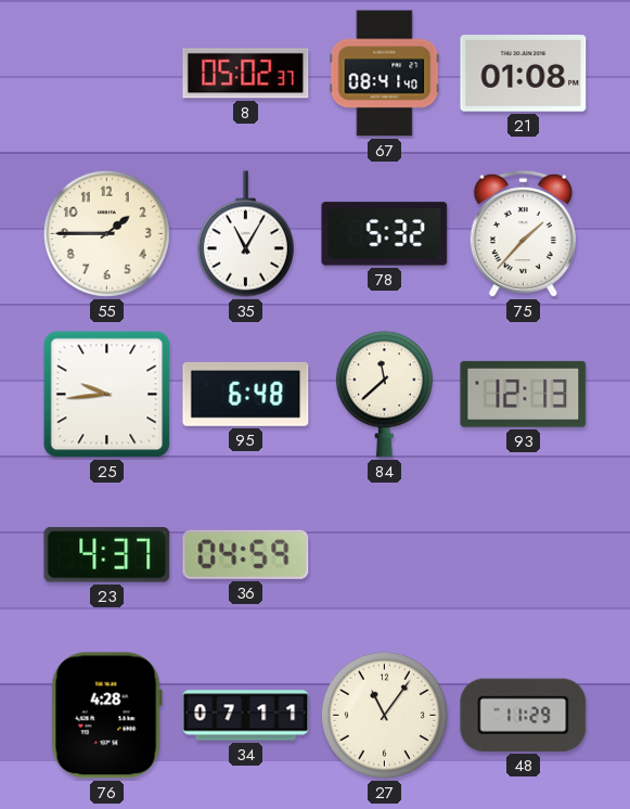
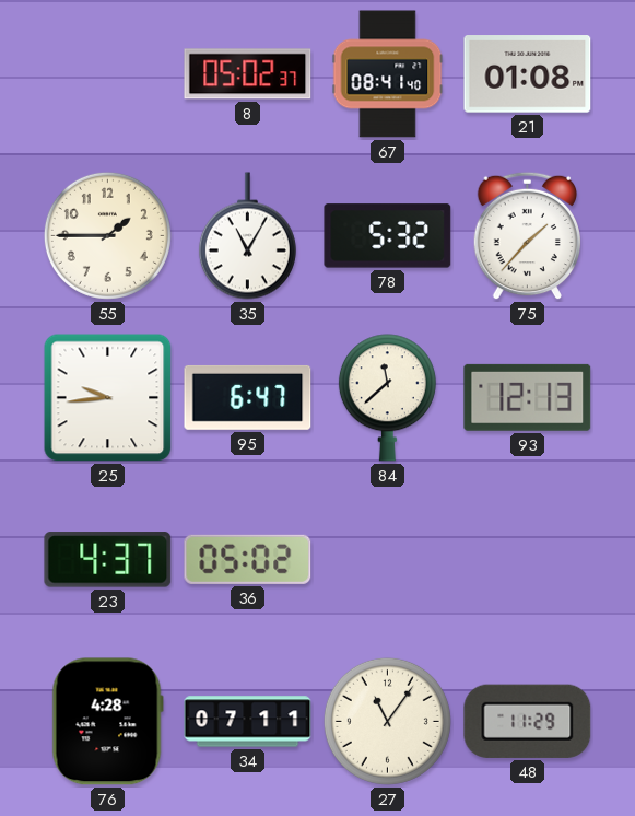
95: 6:48 -> 6:47
36: 04:59 -> 05:02
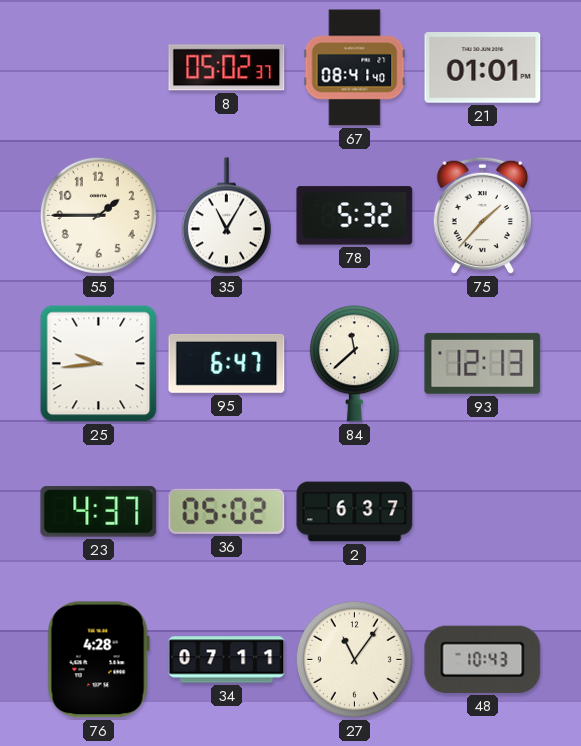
21: 01:08 -> 01:01
2: none -> 6:37
48: 11:29 -> 10:43
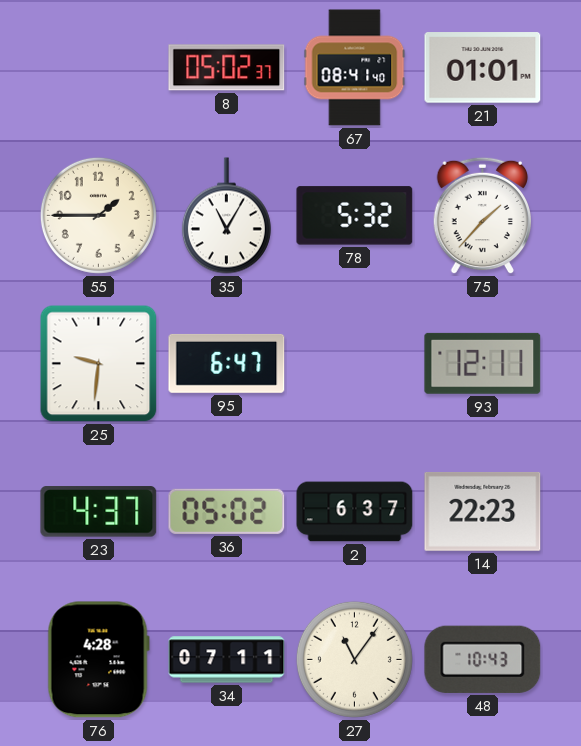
25: 9:44 -> 9:31
84: 11:38 -> none
93: 12:13 -> 12:11
14: none -> 22:23
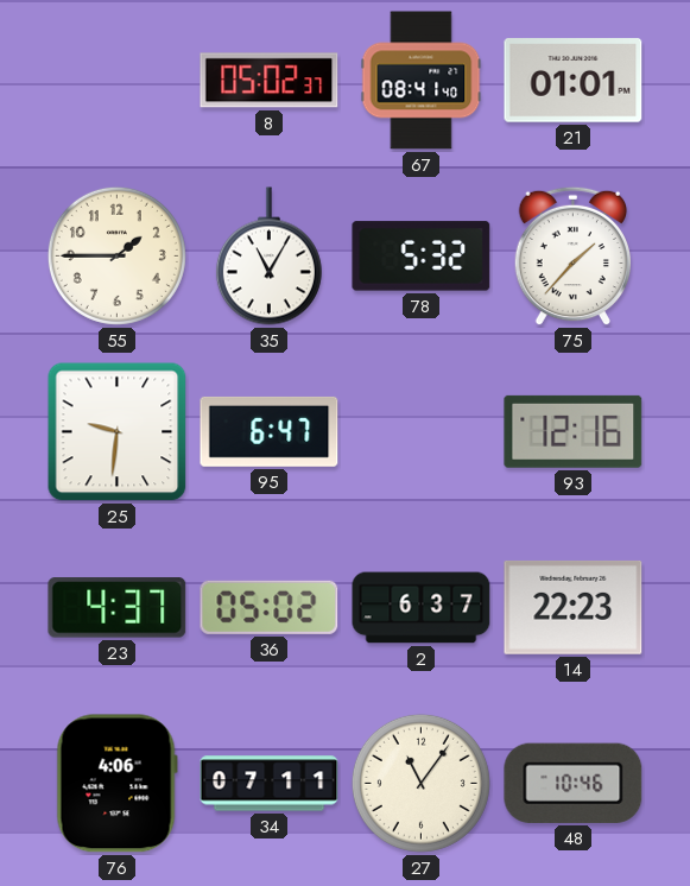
93: 12:11 -> 12:16
76: 4:28 -> 4:06
48: 10:43 -> 10:46
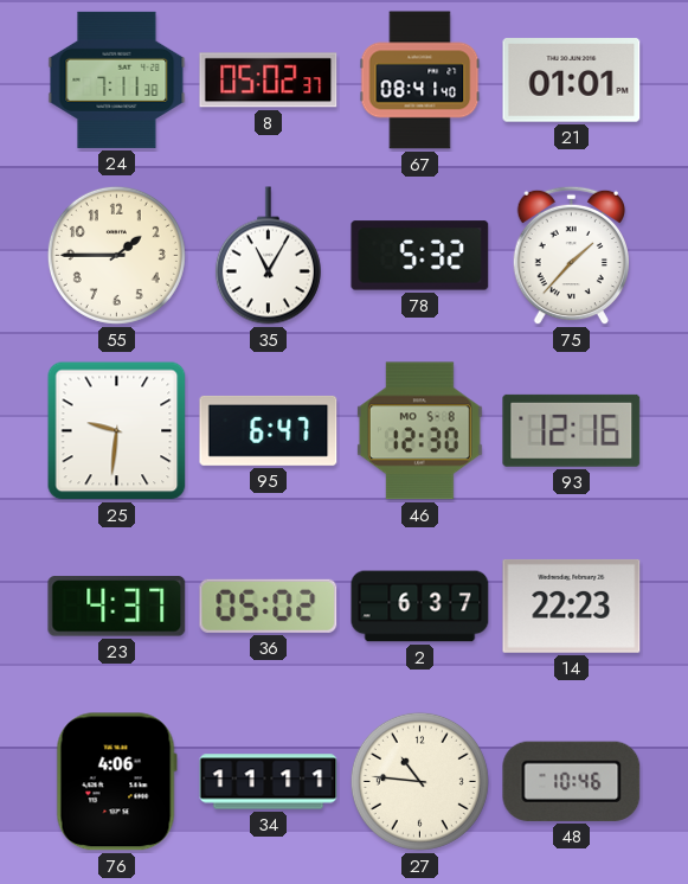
24: none -> 7:11
46: none -> 12:30
34: 07:11 -> 11:11
27: 11:06 -> 10:46
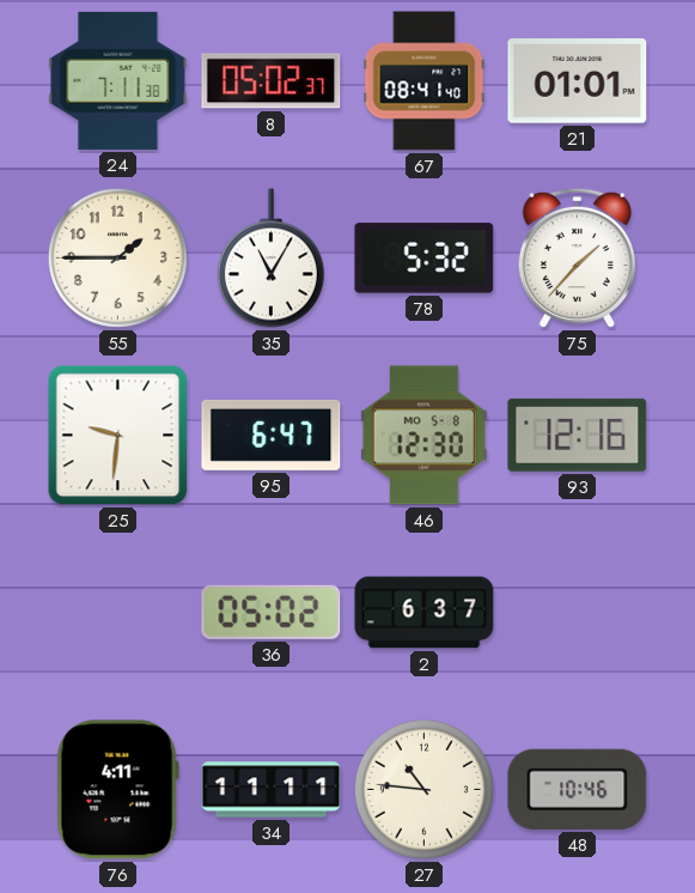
23: 4:37 -> none
14: 22:23 -> none
76: 4:06 -> 4:11
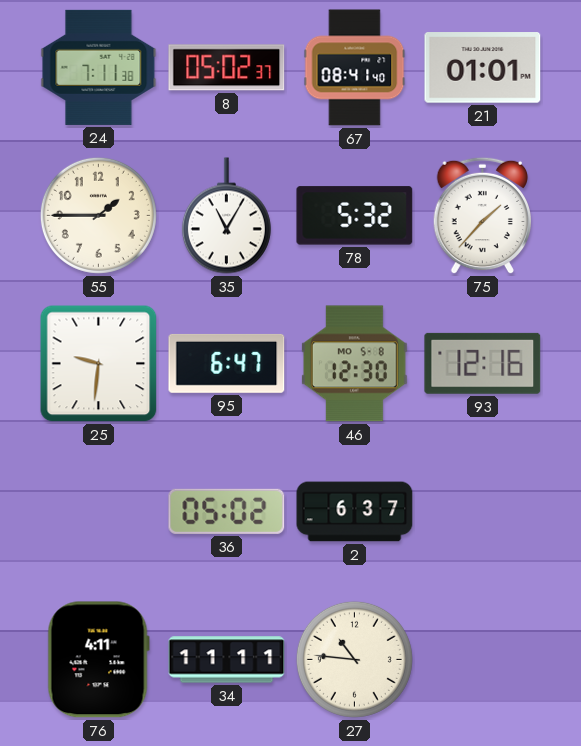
48: 10:46 -> none
